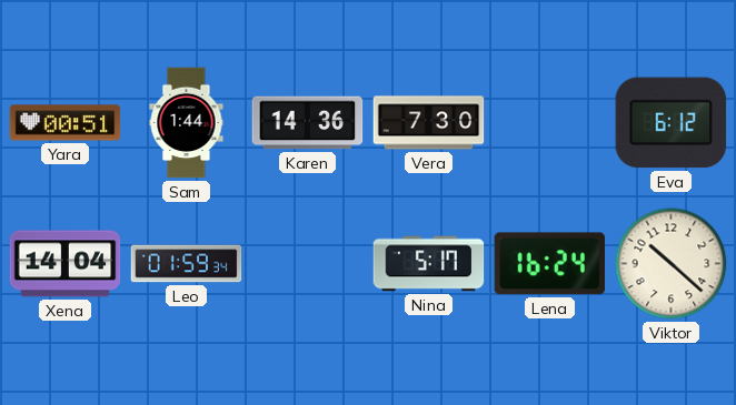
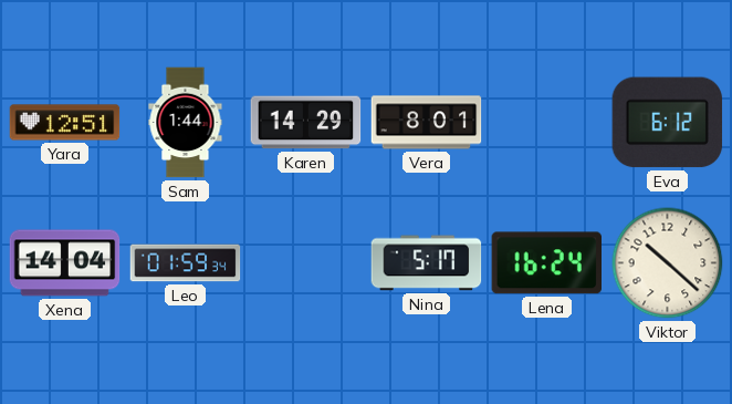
Yara: 00:51 -> 12:51
Karen: 14:36 -> 14:29
Vera: 7:30 -> 8:01
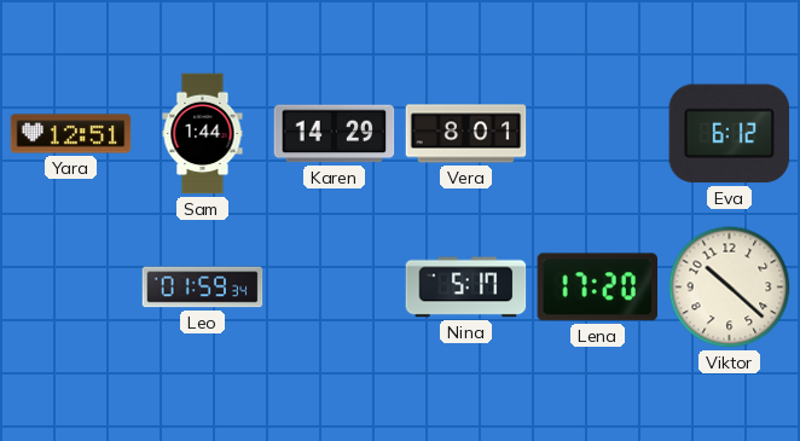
Xena: 14:04 -> none
Lena: 16:24 -> 17:20
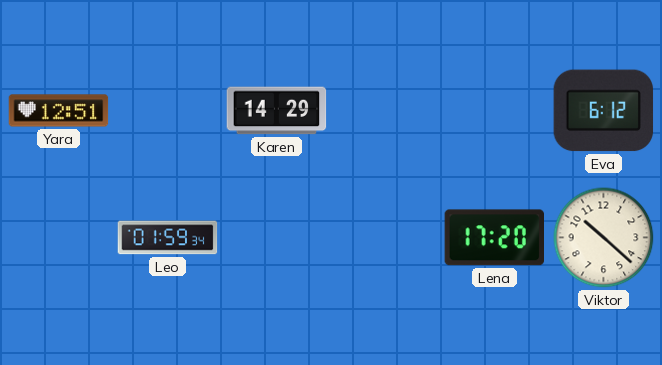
Sam: 1:44 -> none
Vera: 8:01 -> none
Nina: 5:17 -> none
